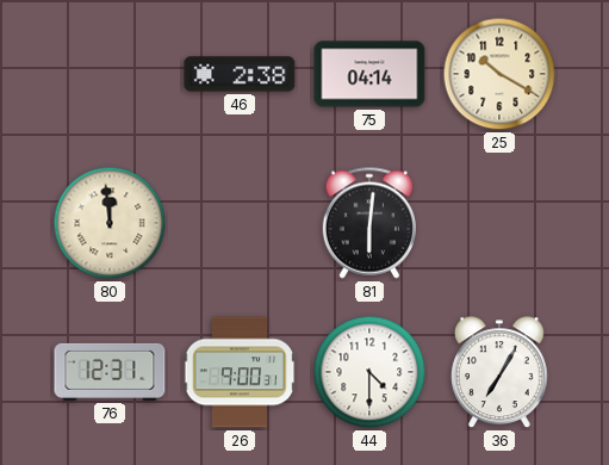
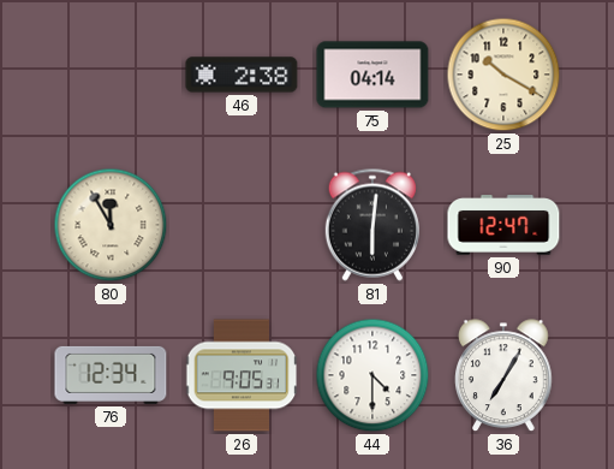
80: 11:59 -> 11:55
90: none -> 12:47
76: 12:31 -> 12:34
26: 9:00 -> 9:05
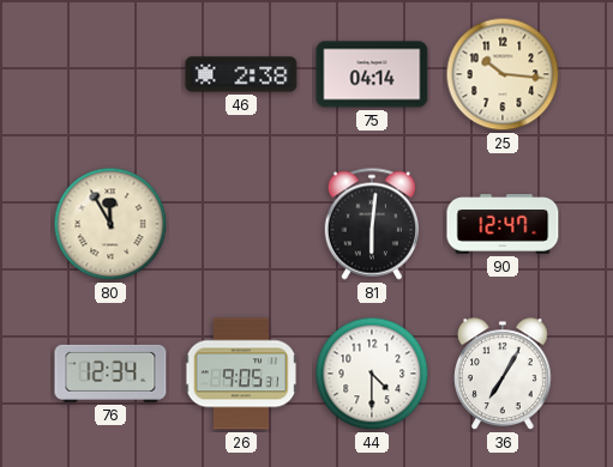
25: 10:20 -> 10:16
